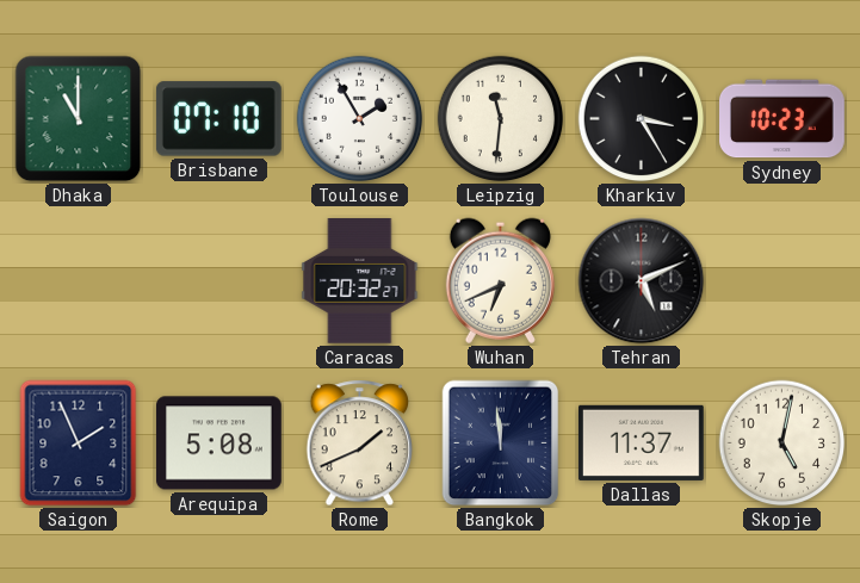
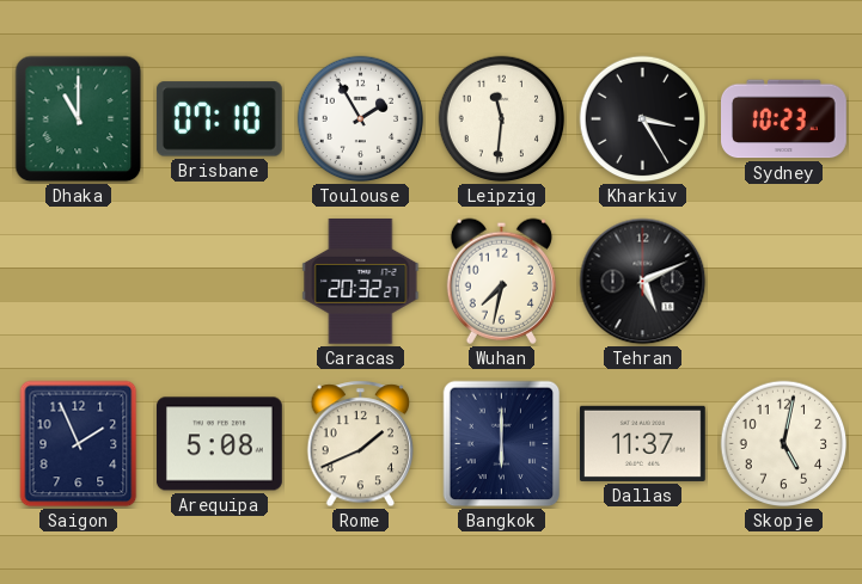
Wuhan: 6:41 -> 7:32
Bangkok: 11:59 -> 6:00
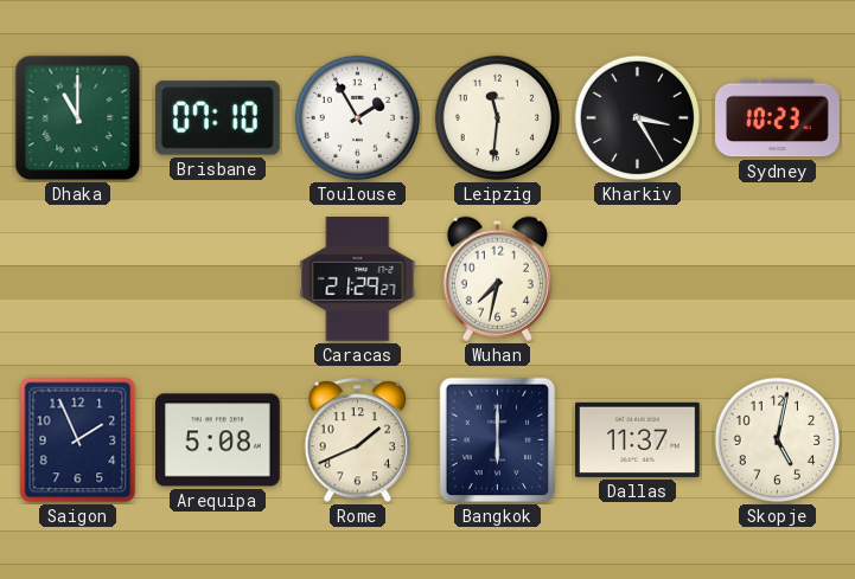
Caracas: 20:32 -> 21:29
Tehran: 5:11 -> none
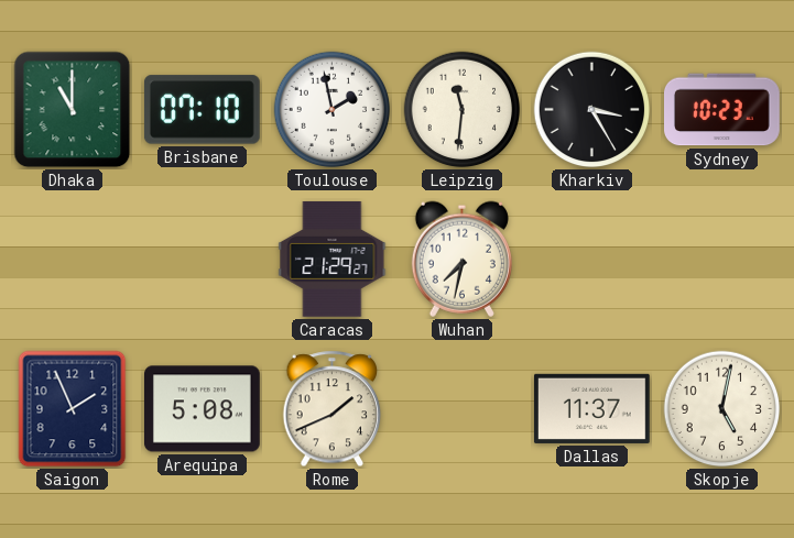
Toulouse: 1:55 -> 1:58
Bangkok: 6:00 -> none
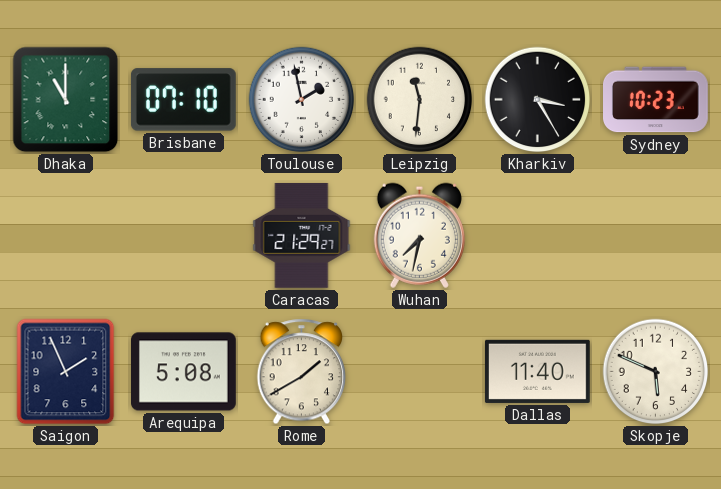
Rome: 1:41 -> 1:40
Dallas: 11:37 -> 11:40
Skopje: 5:02 -> 5:49
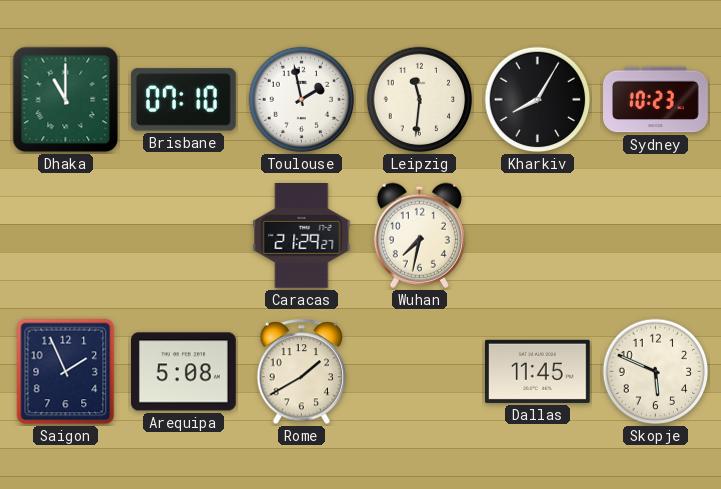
Kharkiv: 3:25 -> 8:05
Dallas: 11:40 -> 11:45
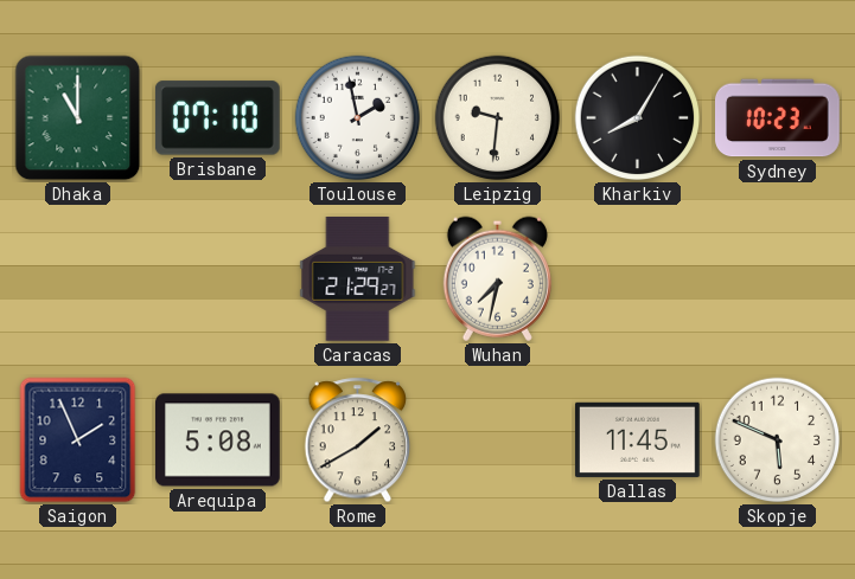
Leipzig: 11:31 -> 9:31
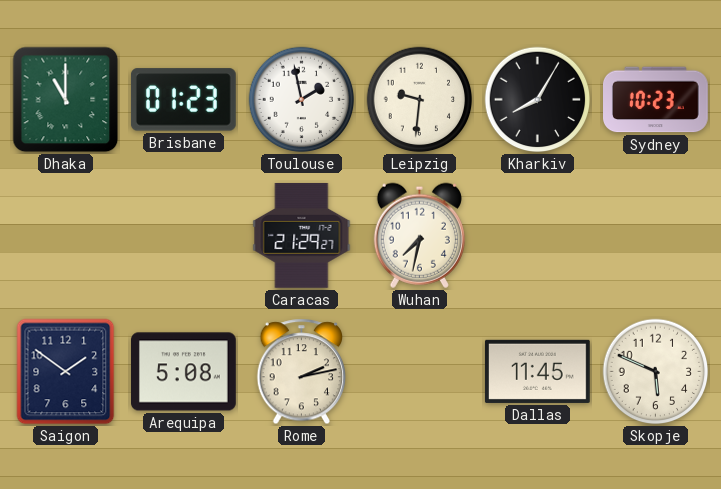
Brisbane: 07:10 -> 01:23
Saigon: 1:56 -> 1:51
Rome: 1:40 -> 2:13
